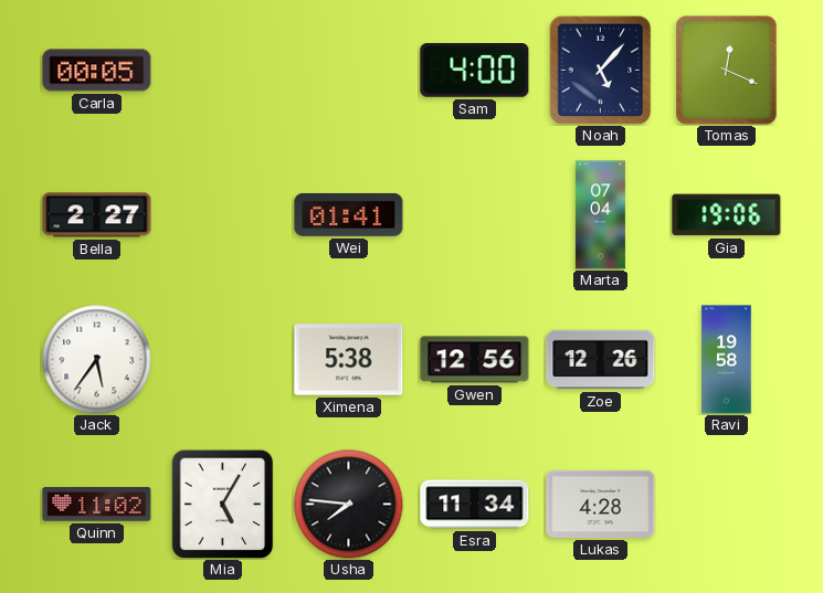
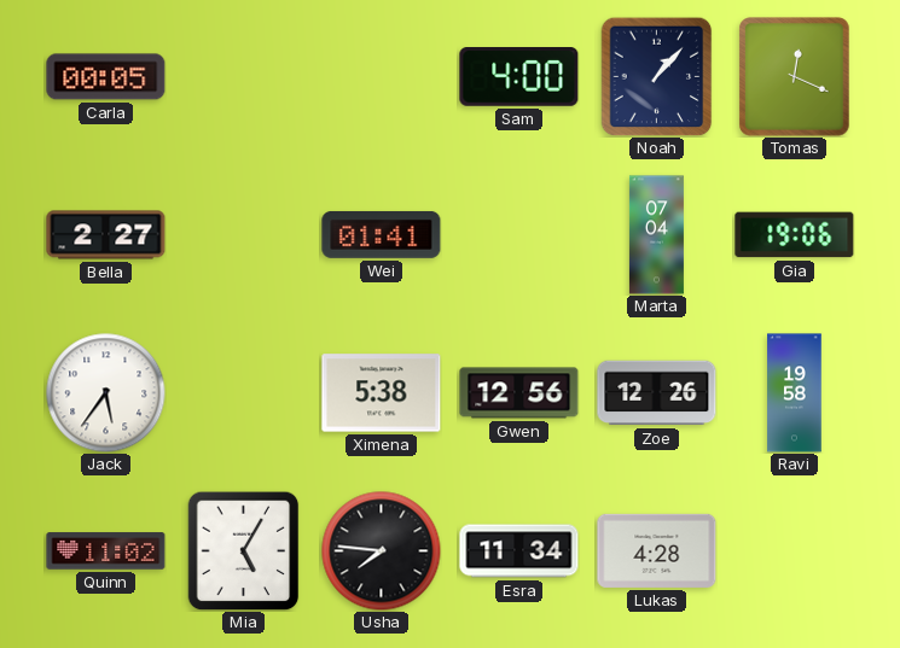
Noah: 5:07 -> 1:07
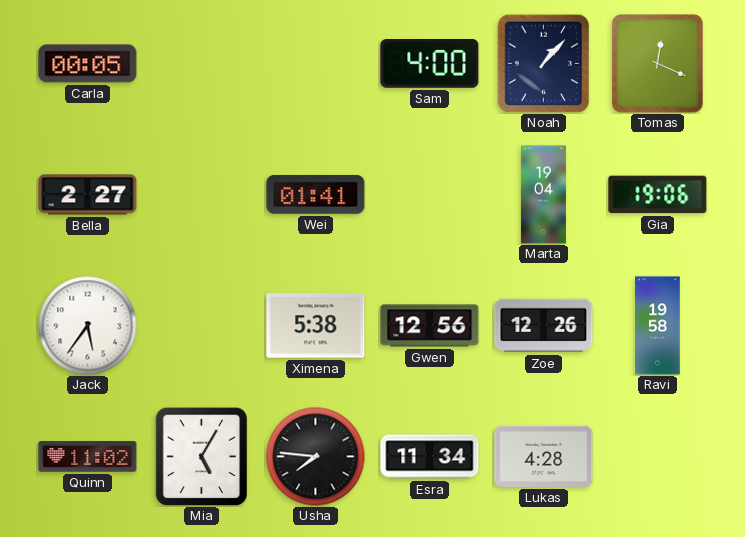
Marta: 07:04 -> 19:04
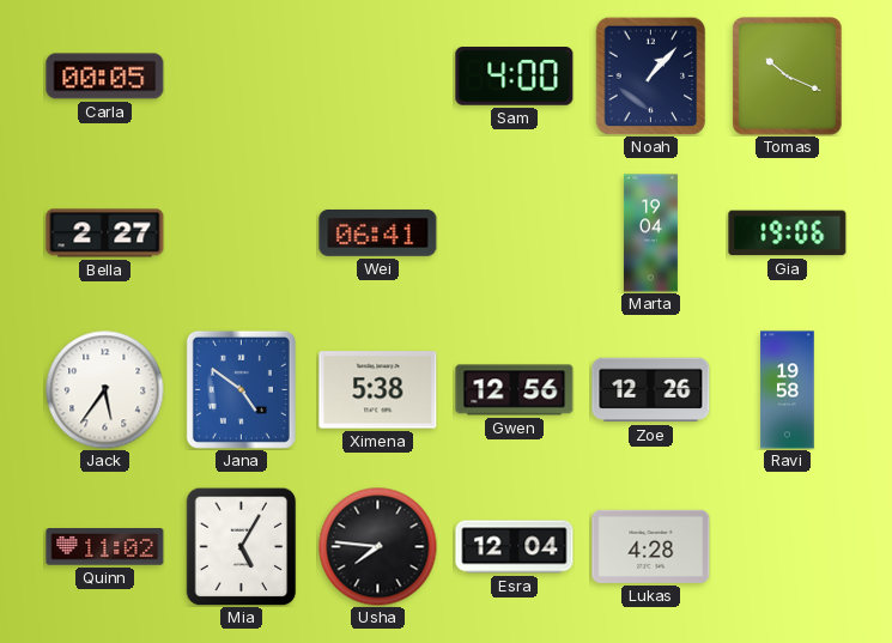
Tomas: 12:19 -> 10:19
Wei: 01:41 -> 06:41
Jana: none -> 4:51
Esra: 11:34 -> 12:04
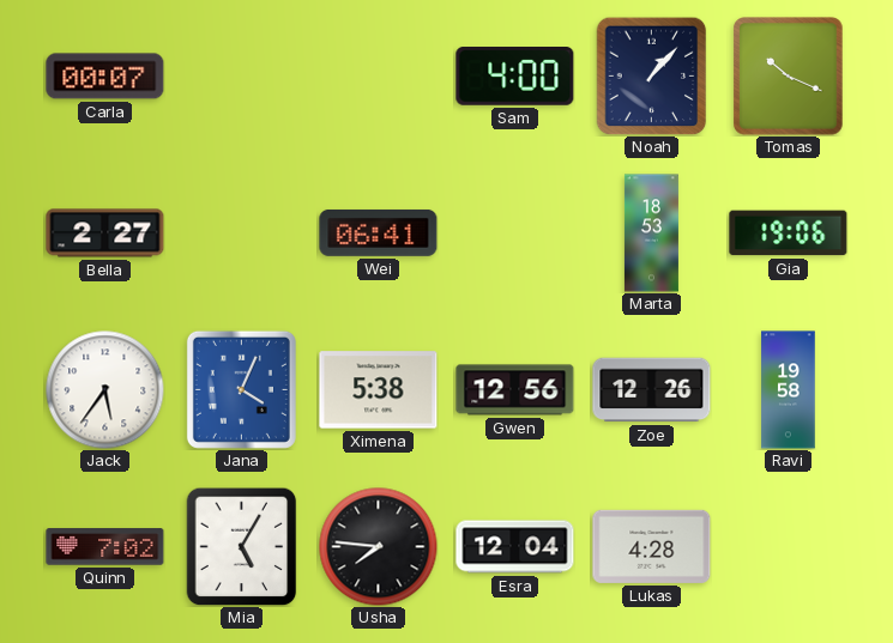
Carla: 00:05 -> 00:07
Marta: 19:04 -> 18:53
Jana: 4:51 -> 4:04
Quinn: 11:02 -> 7:02
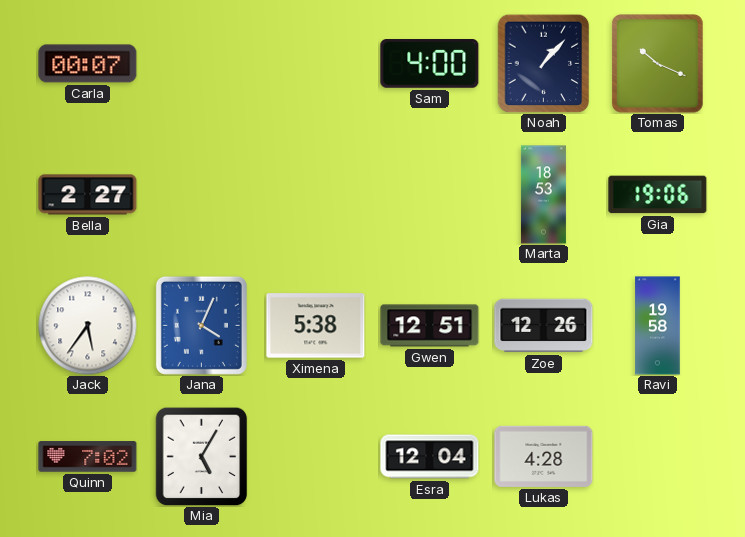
Wei: 06:41 -> none
Gwen: 12:56 -> 12:51
Usha: 7:46 -> none
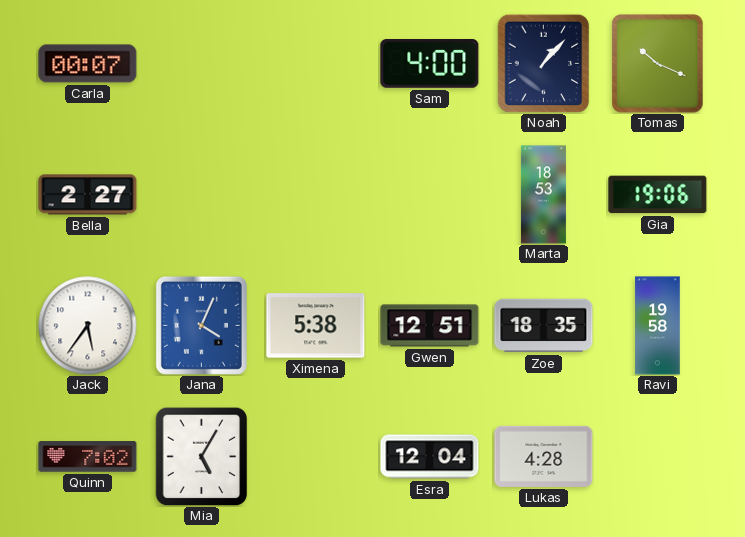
Zoe: 12:26 -> 18:35
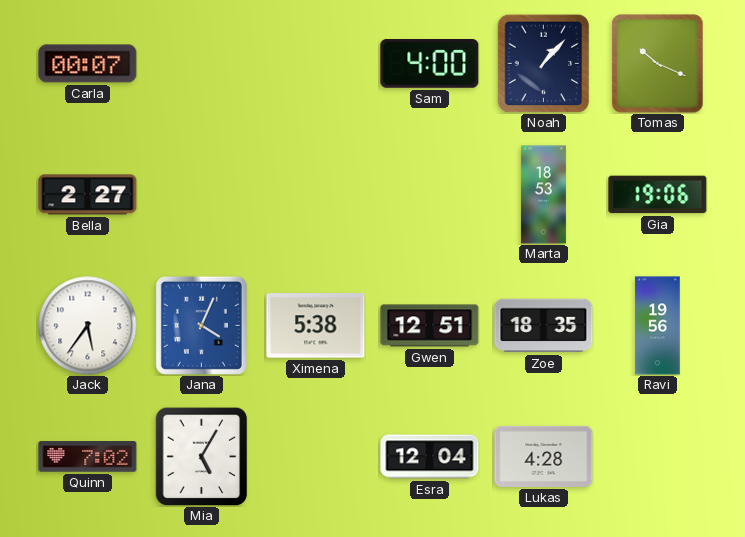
Ravi: 19:58 -> 19:56
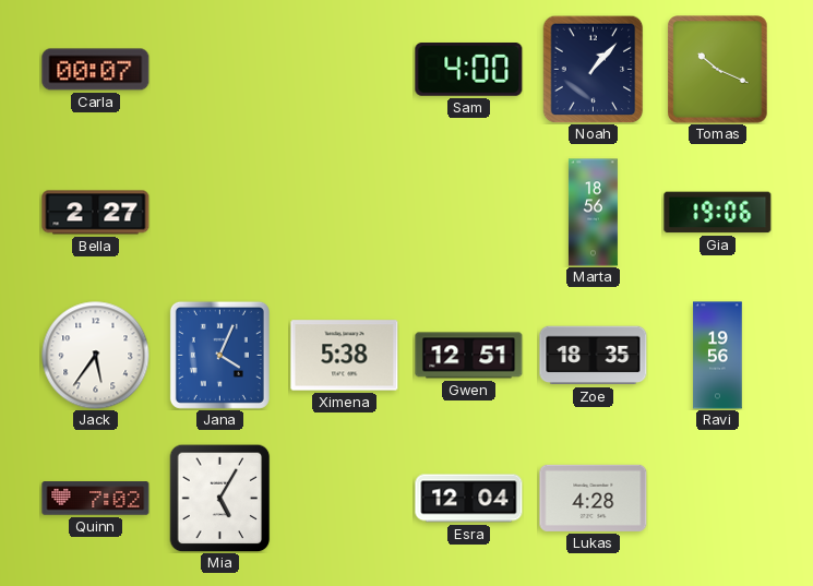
Marta: 18:53 -> 18:56
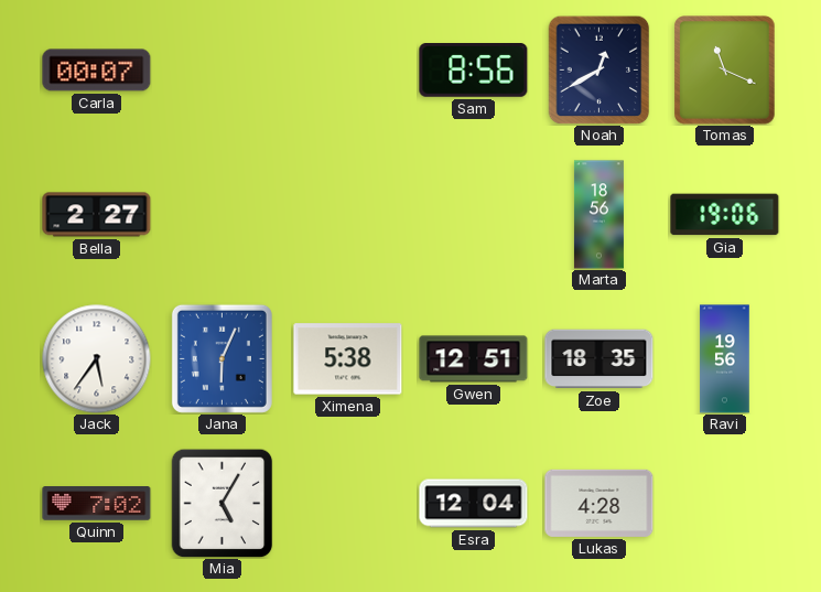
Sam: 4:00 -> 8:56
Noah: 1:07 -> 12:40
Tomas: 10:19 -> 11:19
Jana: 4:04 -> 6:04
